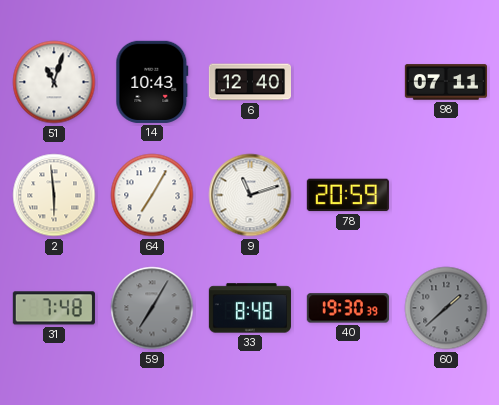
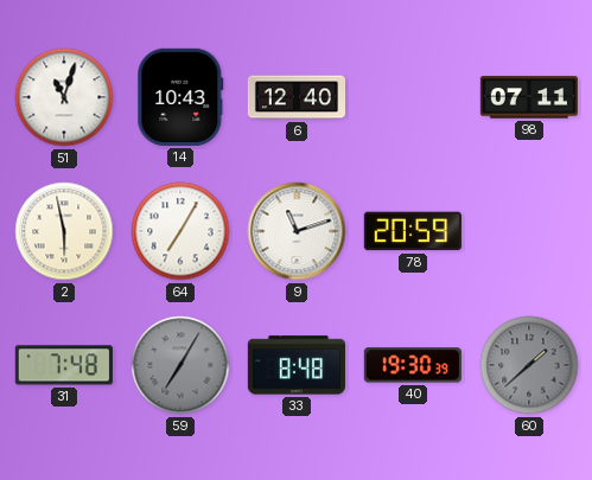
2: 5:59 -> 5:58
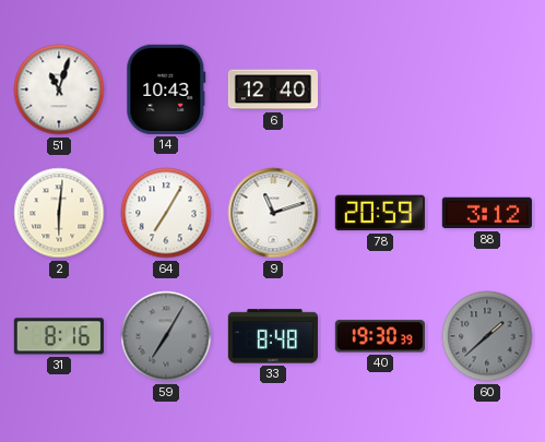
98: 07:11 -> none
2: 5:58 -> 6:01
88: none -> 3:12
31: 7:48 -> 8:16
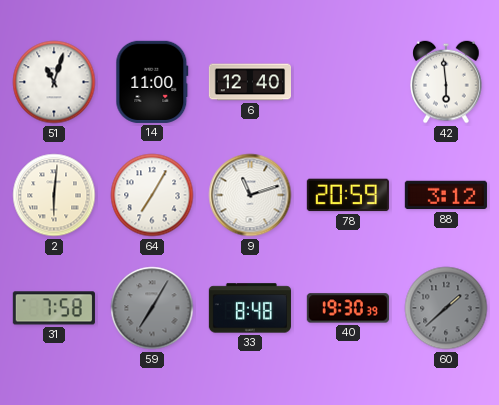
14: 10:43 -> 11:00
42: none -> 5:59
31: 8:16 -> 7:58
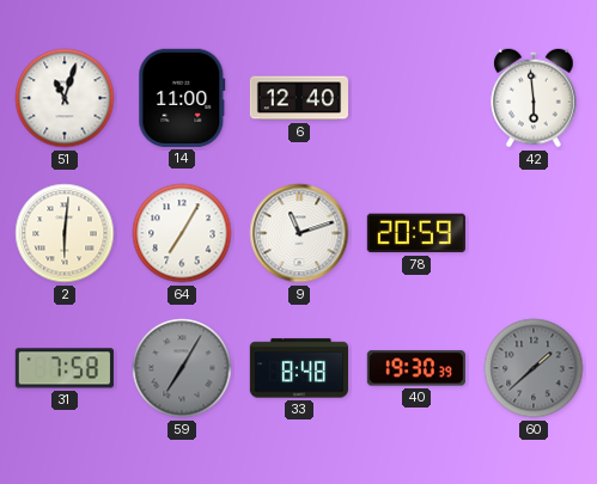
88: 3:12 -> none
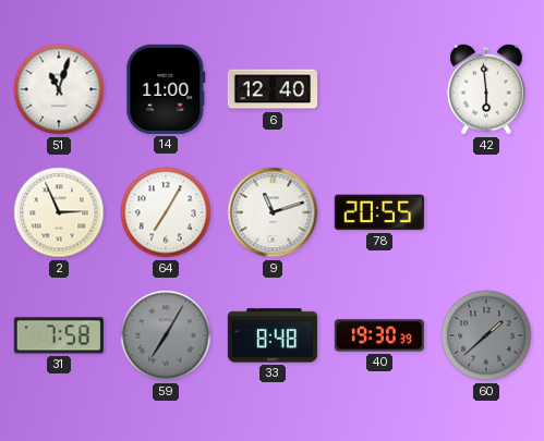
2: 6:01 -> 2:56
78: 20:59 -> 20:55
